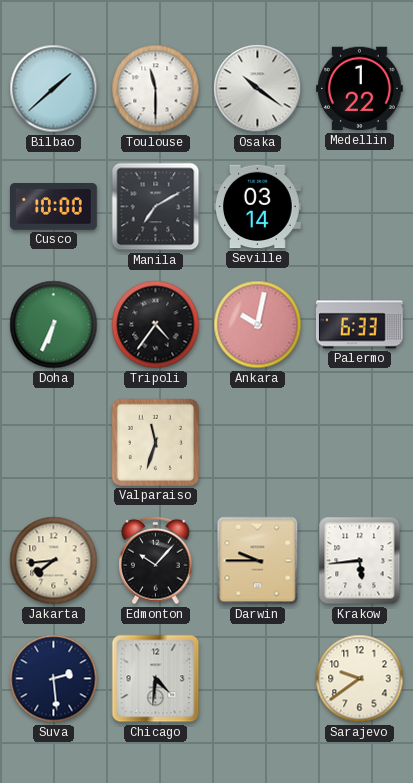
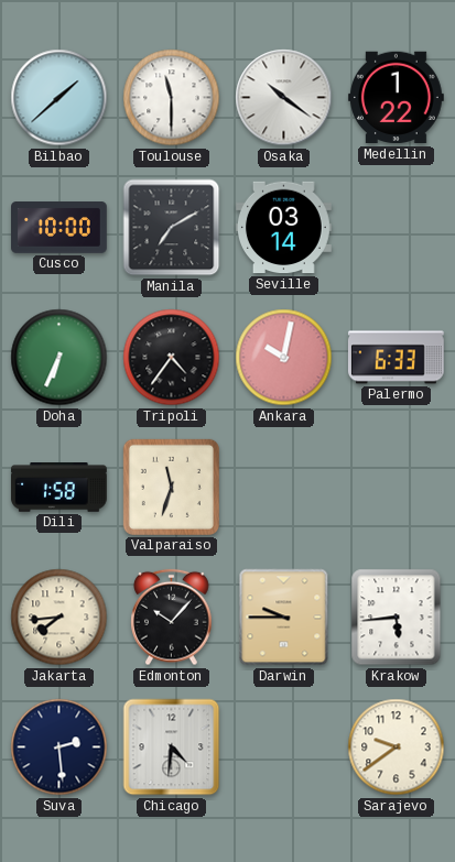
Dili: none -> 1:58
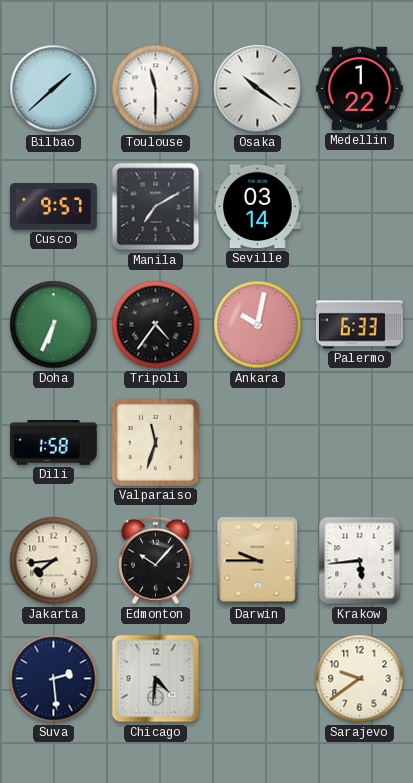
Cusco: 10:00 -> 9:57
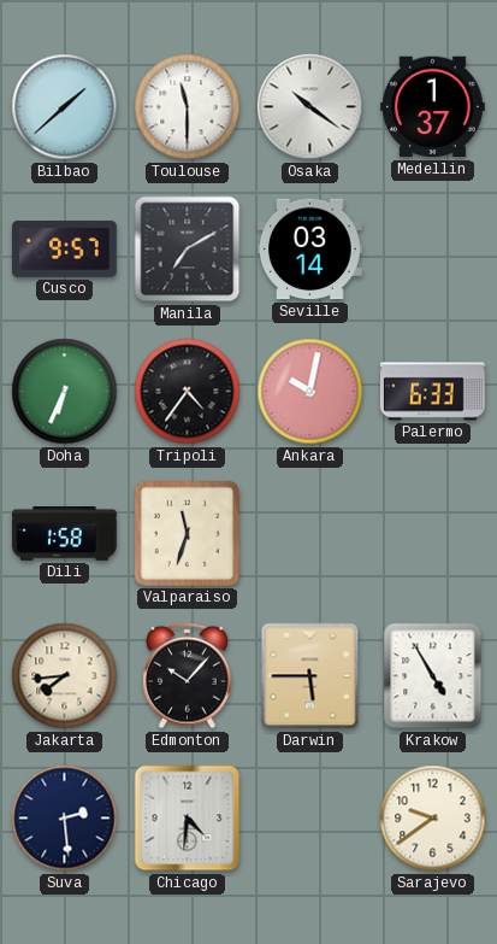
Medellin: 1:22 -> 1:37
Darwin: 9:45 -> 5:45
Krakow: 5:44 -> 4:55
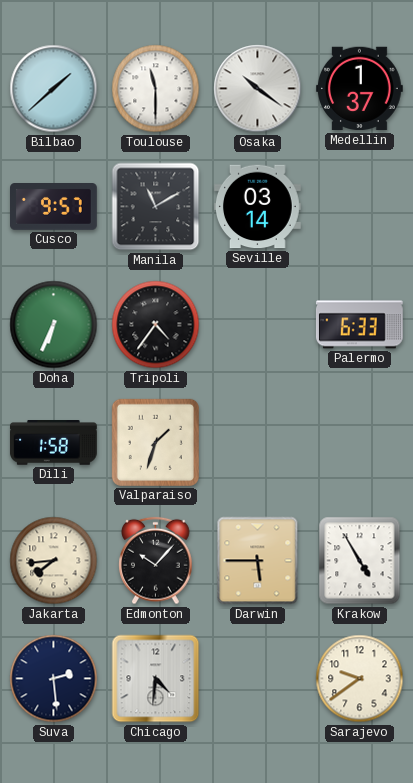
Manila: 7:10 -> 11:10
Ankara: 10:02 -> none
Valparaiso: 11:33 -> 1:33
